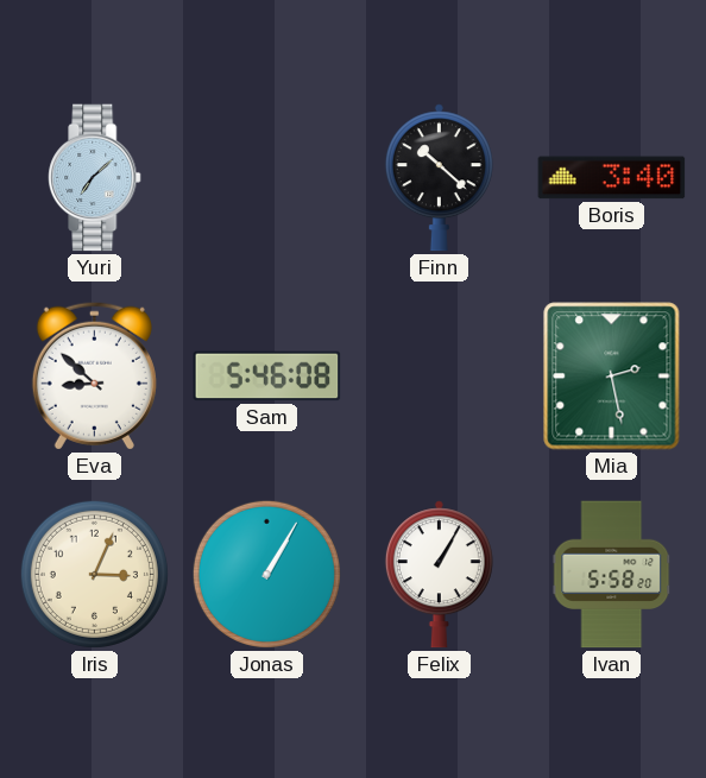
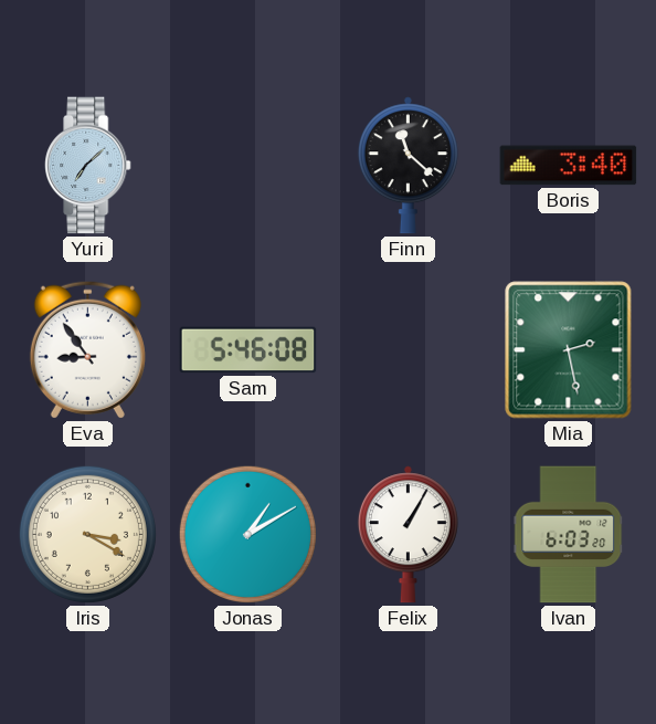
Finn: 10:22 -> 11:22
Eva: 8:52 -> 8:54
Iris: 3:04 -> 3:20
Jonas: 1:05 -> 1:10
Ivan: 5:58 -> 6:03
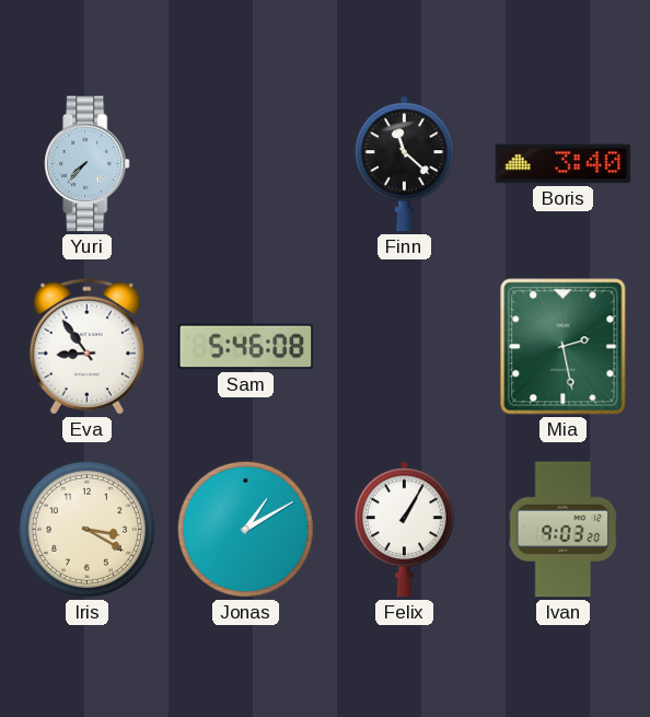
Yuri: 7:08 -> 7:37
Ivan: 6:03 -> 9:03
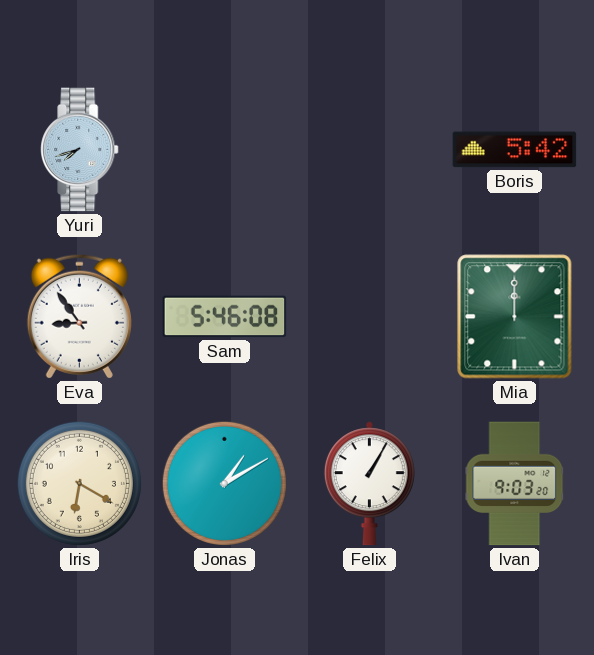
Yuri: 7:37 -> 7:42
Finn: 11:22 -> none
Boris: 3:40 -> 5:42
Mia: 2:28 -> 12:00
Iris: 3:20 -> 6:20
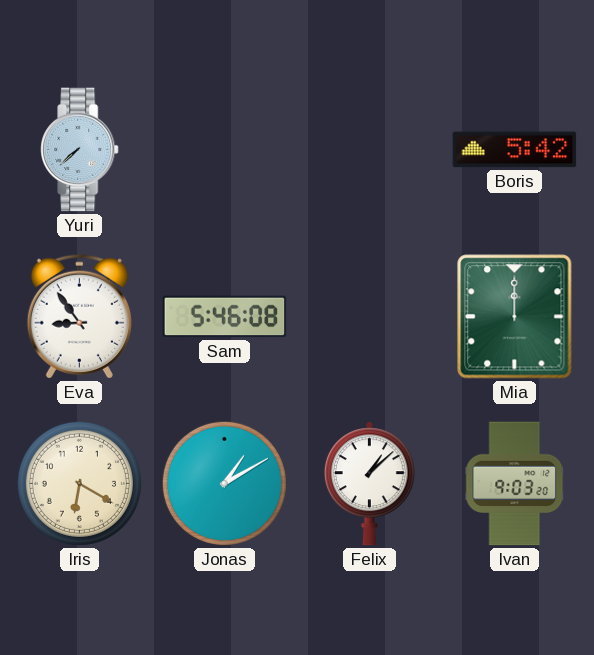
Yuri: 7:42 -> 7:38
Felix: 1:05 -> 1:08
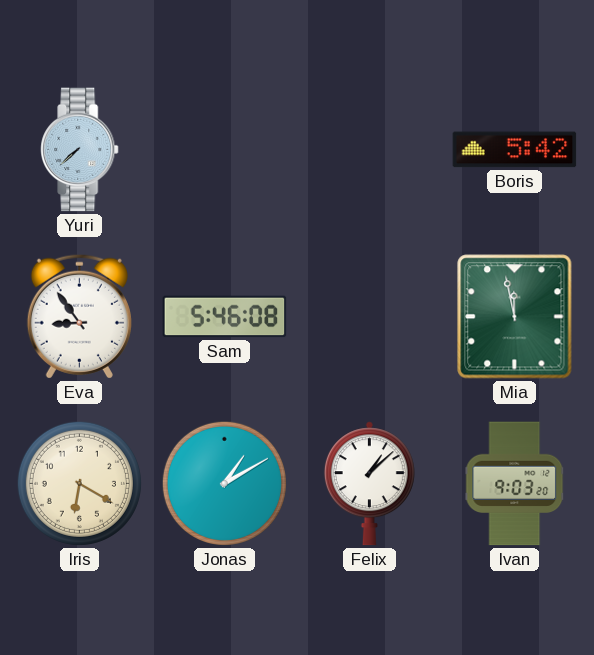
Mia: 12:00 -> 11:58
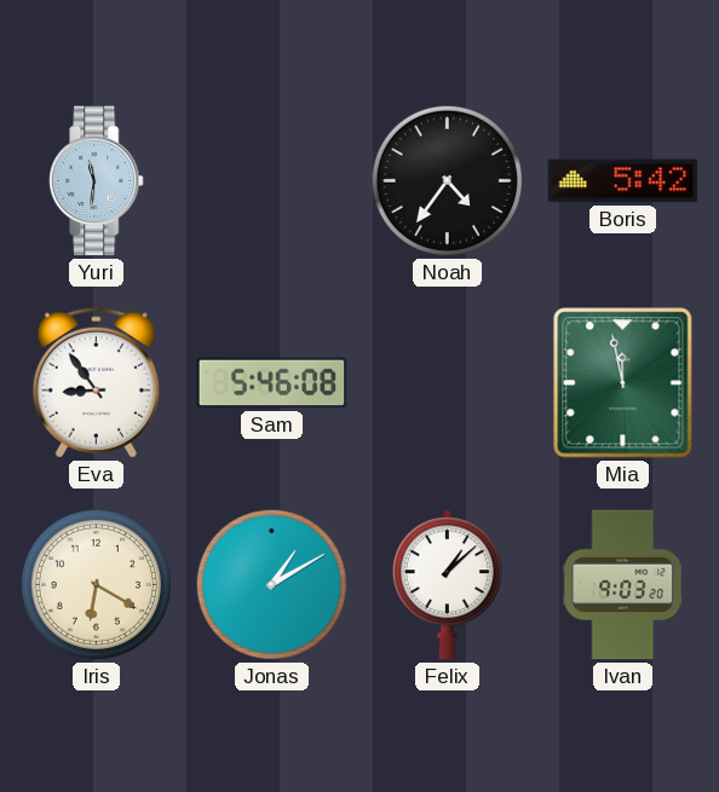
Yuri: 7:38 -> 11:31
Noah: none -> 4:36
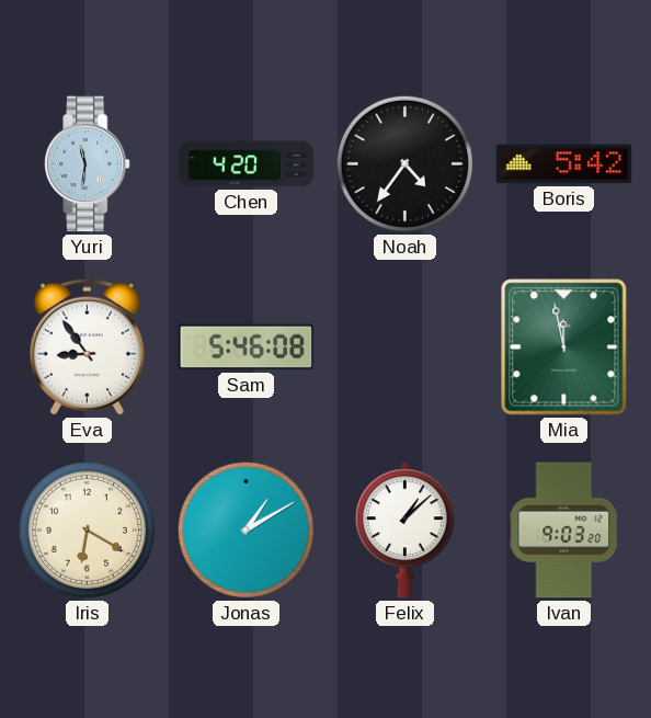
Chen: none -> 4:20
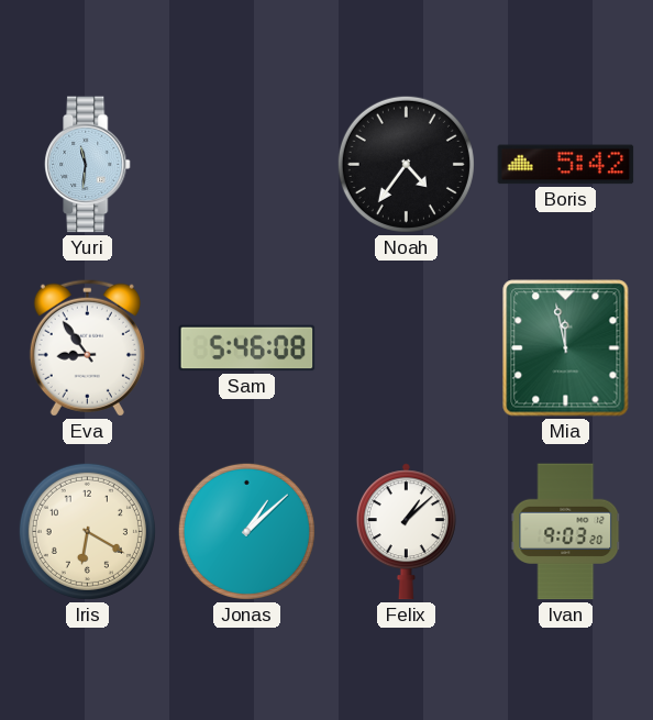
Chen: 4:20 -> none
Jonas: 1:10 -> 1:08
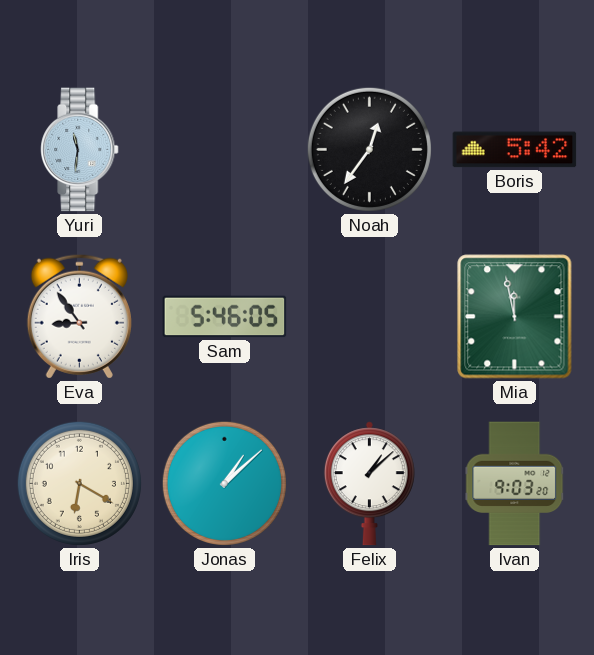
Noah: 4:36 -> 12:36
Sam: 5:46:08 -> 5:46:05
